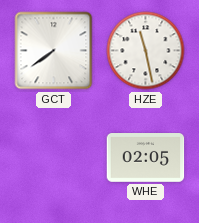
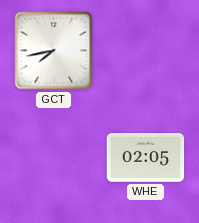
GCT: 7:39 -> 7:43
HZE: 11:28 -> none
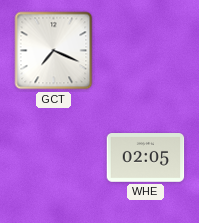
GCT: 7:43 -> 7:19
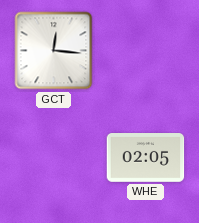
GCT: 7:19 -> 12:16
